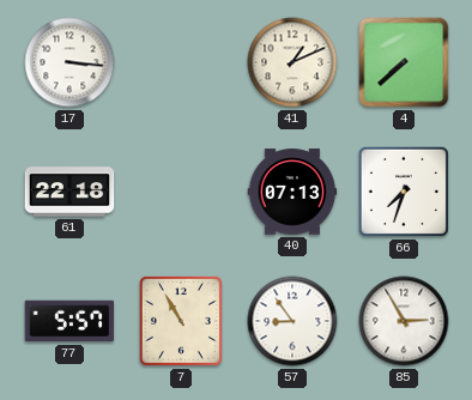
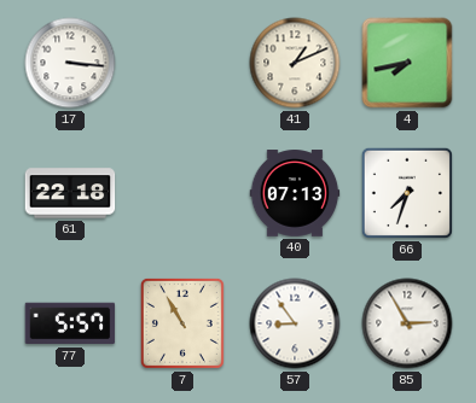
4: 7:38 -> 7:43
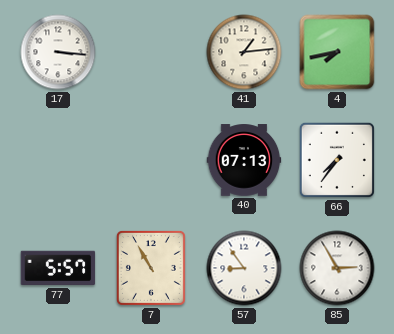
41: 1:11 -> 1:14
61: 22:18 -> none
66: 7:33 -> 7:36
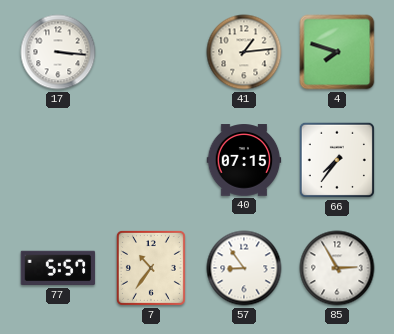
4: 7:43 -> 7:48
40: 07:13 -> 07:15
7: 10:55 -> 10:36
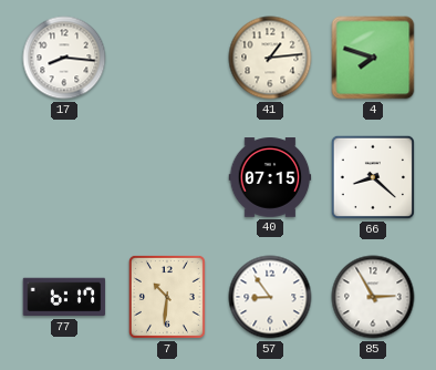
17: 3:16 -> 8:16
66: 7:36 -> 8:22
77: 5:57 -> 6:17
7: 10:36 -> 10:31
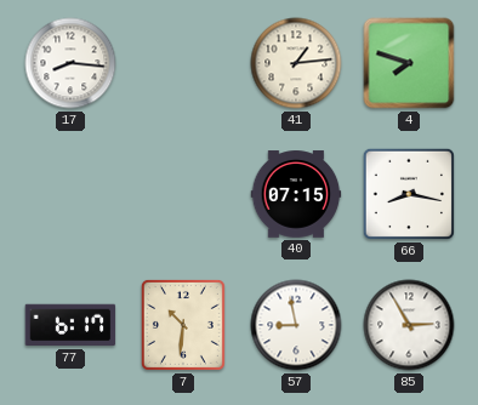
66: 8:22 -> 8:17
57: 8:54 -> 8:58
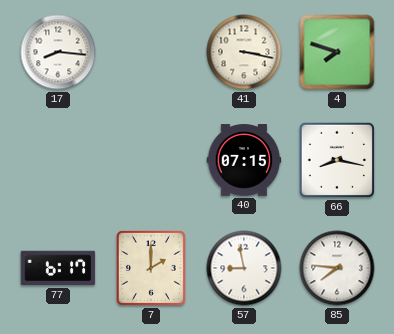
41: 1:14 -> 3:17
7: 10:31 -> 2:00
85: 2:55 -> 7:46
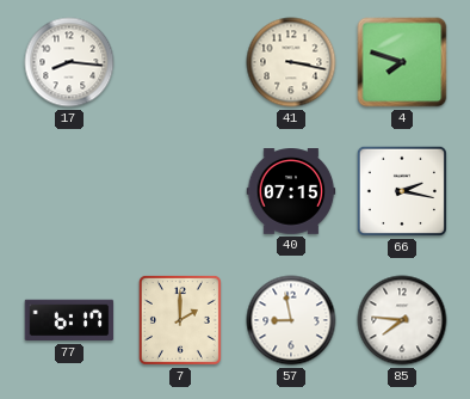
66: 8:17 -> 2:17
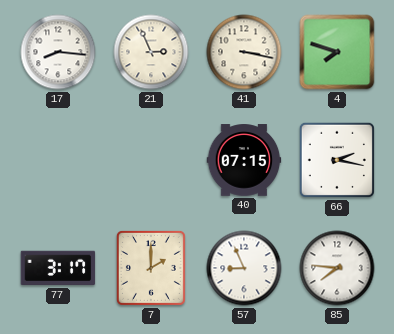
21: none -> 2:56
77: 6:17 -> 3:17
57: 8:58 -> 8:56
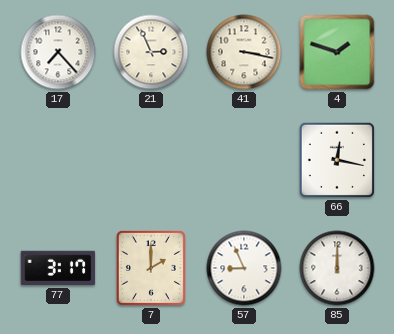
17: 8:16 -> 7:23
4: 7:48 -> 1:48
40: 07:15 -> none
66: 2:17 -> 12:17
85: 7:46 -> 12:00
